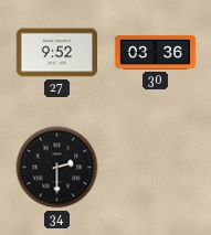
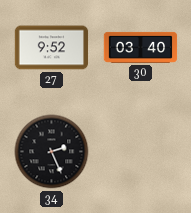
30: 03:36 -> 03:40
34: 2:30 -> 2:26
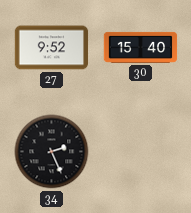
30: 03:40 -> 15:40
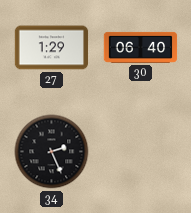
27: 9:52 -> 1:29
30: 15:40 -> 06:40
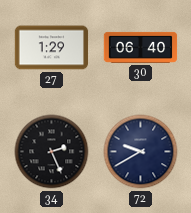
72: none -> 9:40
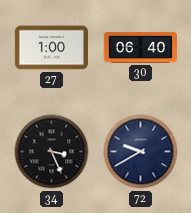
27: 1:29 -> 1:00
34: 2:26 -> 3:26
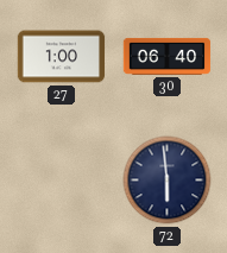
34: 3:26 -> none
72: 9:40 -> 5:59
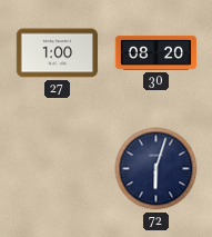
30: 06:40 -> 08:20
72: 5:59 -> 6:03
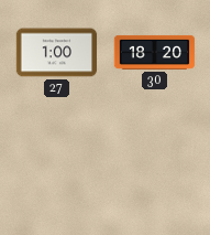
30: 08:20 -> 18:20
72: 6:03 -> none
